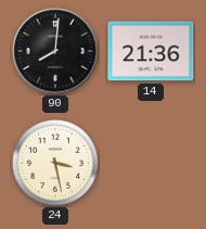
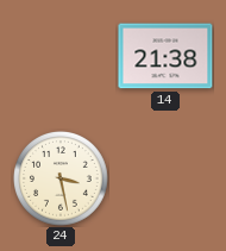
90: 8:01 -> none
14: 21:36 -> 21:38
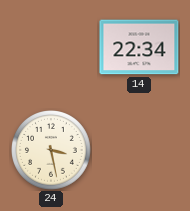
14: 21:38 -> 22:34
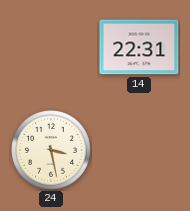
14: 22:34 -> 22:31
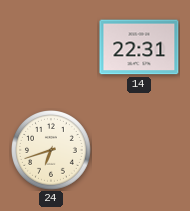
24: 3:28 -> 6:42
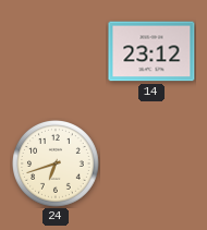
14: 22:31 -> 23:12
